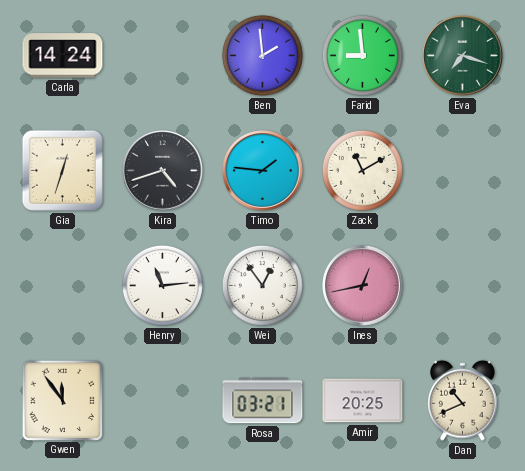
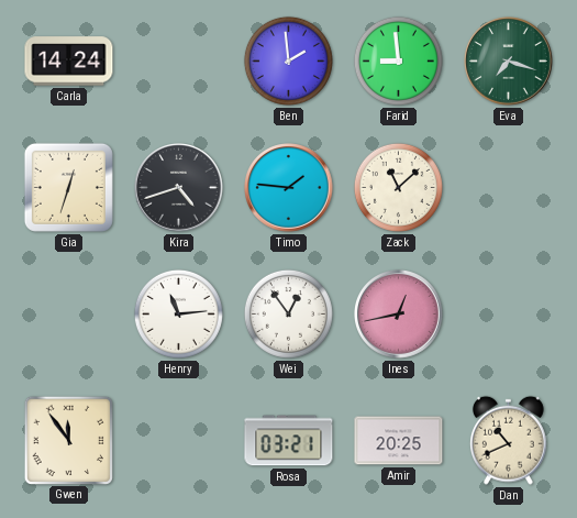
Zack: 11:10 -> 11:08
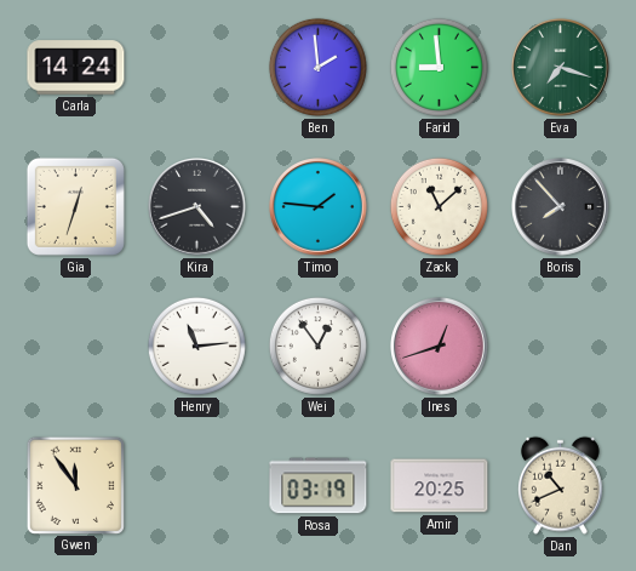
Boris: none -> 7:53
Ines: 12:43 -> 12:42
Rosa: 03:21 -> 03:19
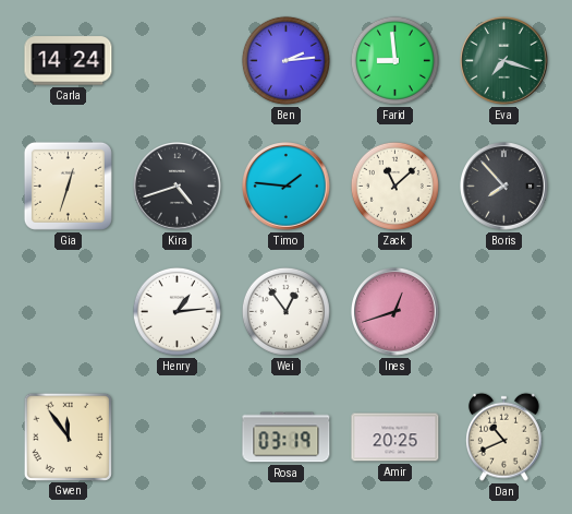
Ben: 1:59 -> 2:14
Henry: 11:14 -> 1:14
